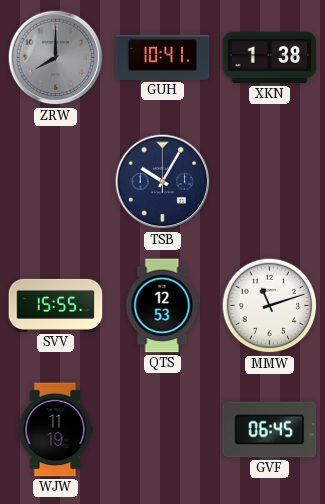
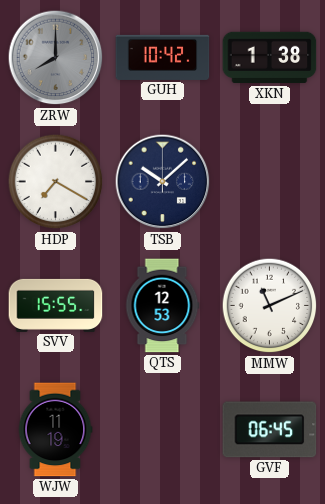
GUH: 10:41 -> 10:42
HDP: none -> 7:20
TSB: 10:05 -> 10:08
MMW: 11:12 -> 11:11
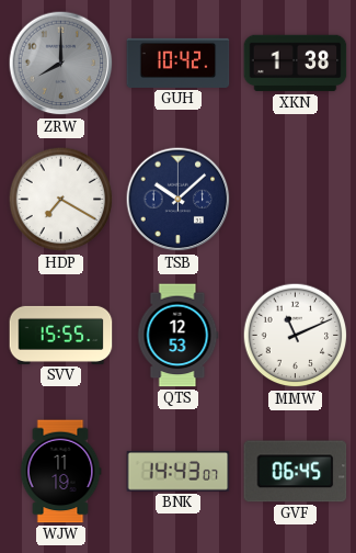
BNK: none -> 14:43
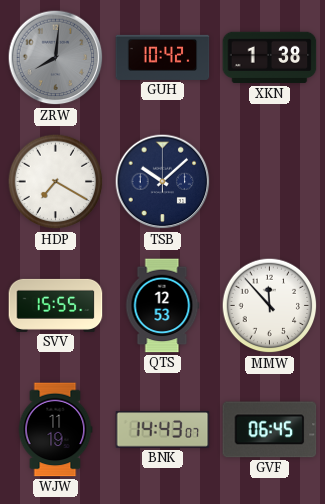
ZRW: 8:00 -> 8:01
MMW: 11:11 -> 11:53
